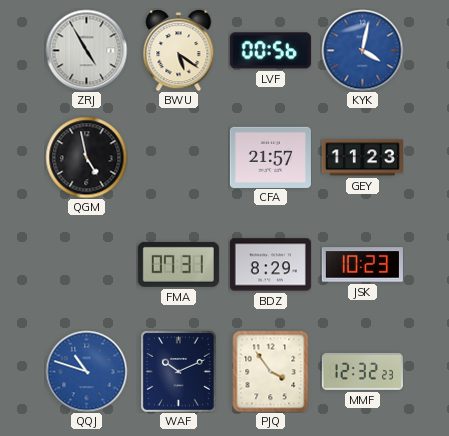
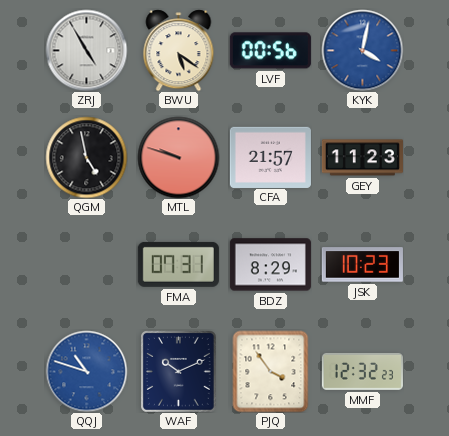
MTL: none -> 9:48
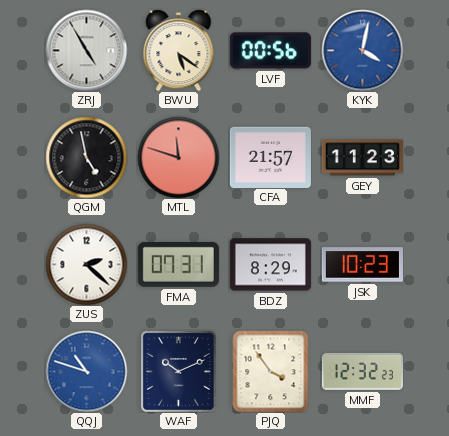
MTL: 9:48 -> 11:48
ZUS: none -> 2:22
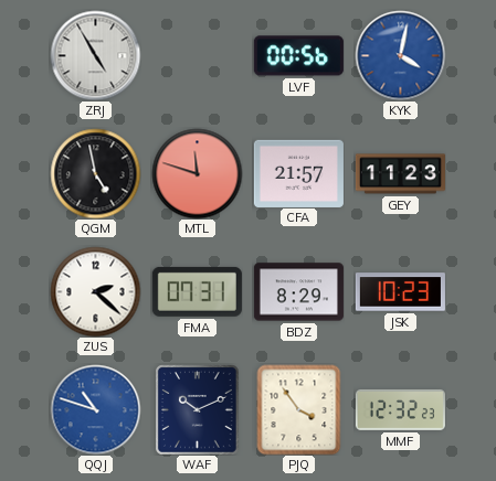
BWU: 5:21 -> none
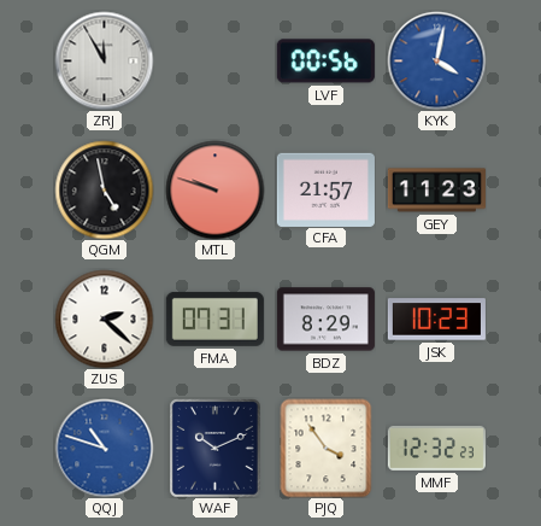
ZRJ: 4:55 -> 11:55
MTL: 11:48 -> 9:48
